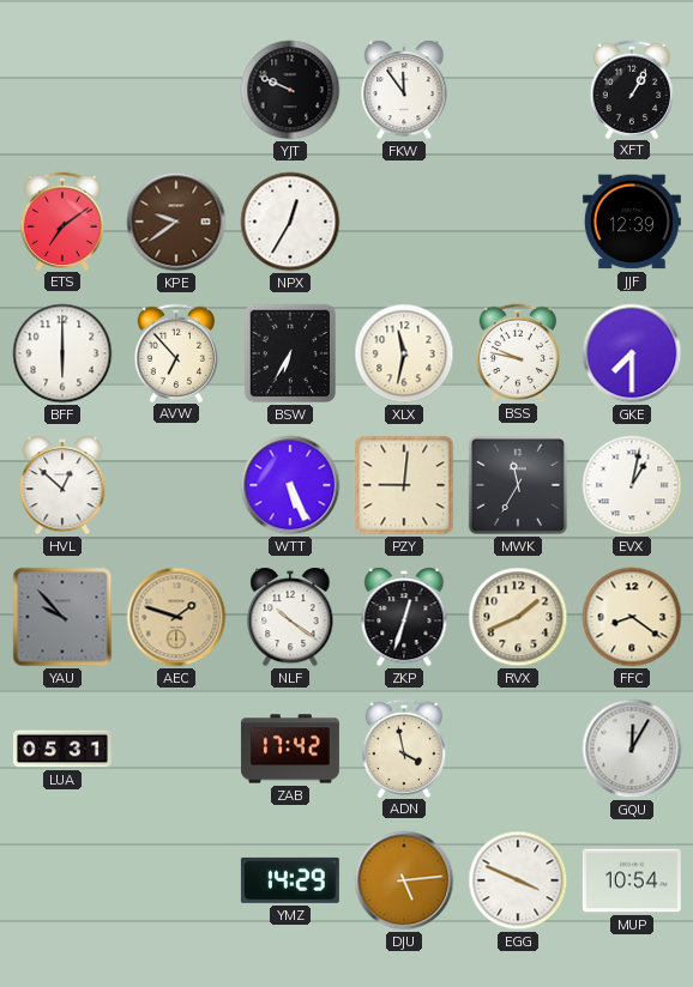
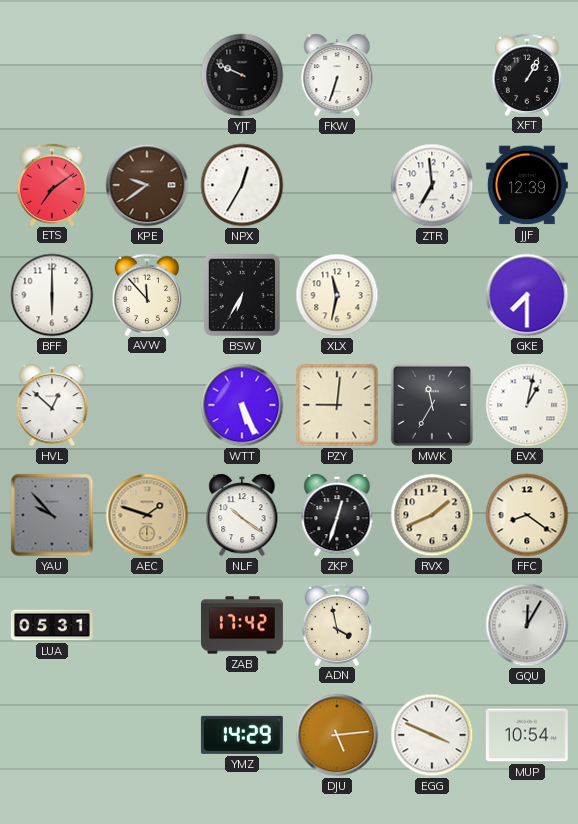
FKW: 11:54 -> 6:33
ZTR: none -> 6:59
AVW: 6:53 -> 11:53
BSS: 9:47 -> none
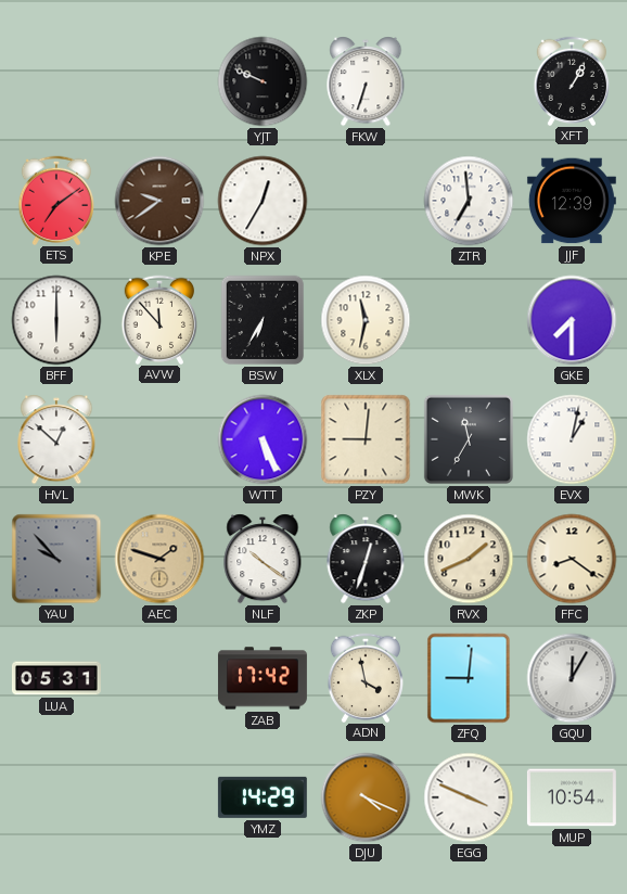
ZFQ: none -> 9:01
DJU: 5:14 -> 4:19
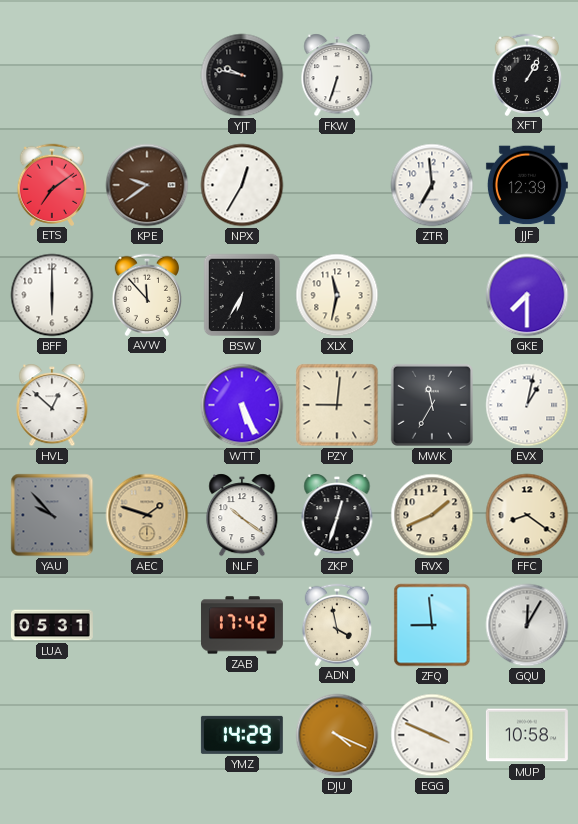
YJT: 9:49 -> 9:47
ZFQ: 9:01 -> 8:59
MUP: 10:54 -> 10:58
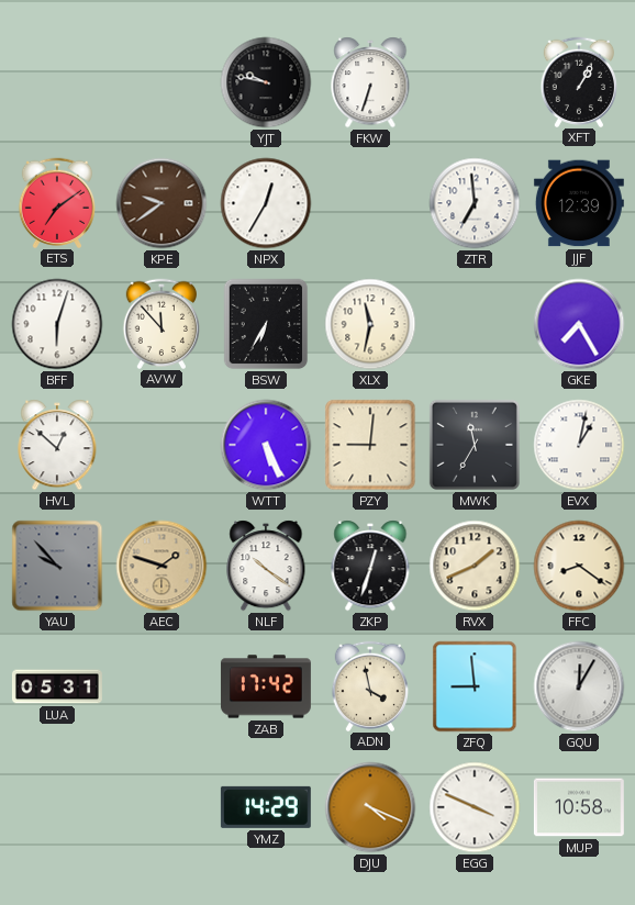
BFF: 6:00 -> 6:03
GKE: 7:30 -> 7:25
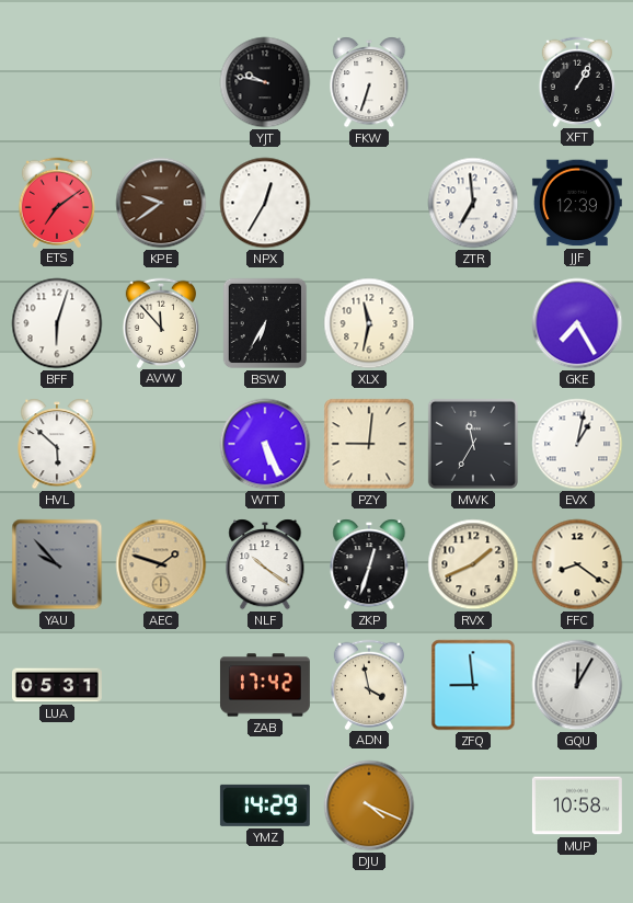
HVL: 12:52 -> 5:52
EGG: 3:49 -> none
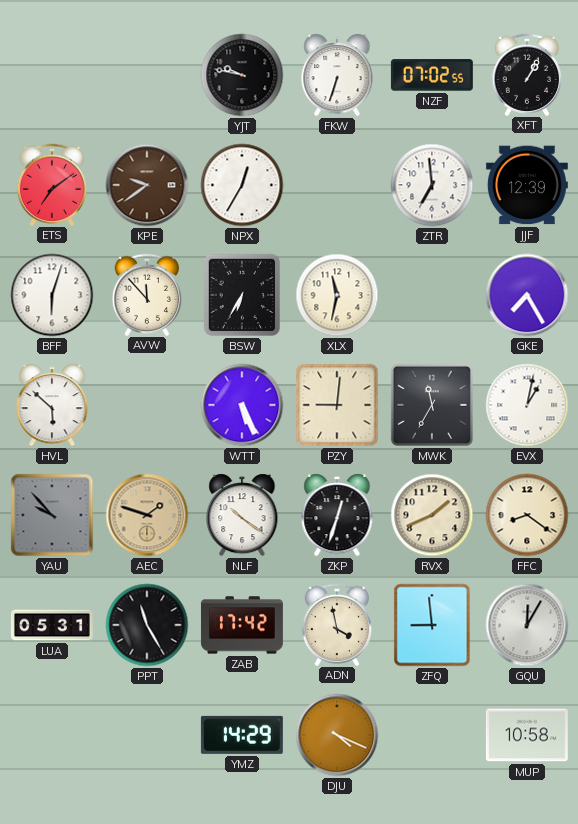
NZF: none -> 07:02
PPT: none -> 11:25
